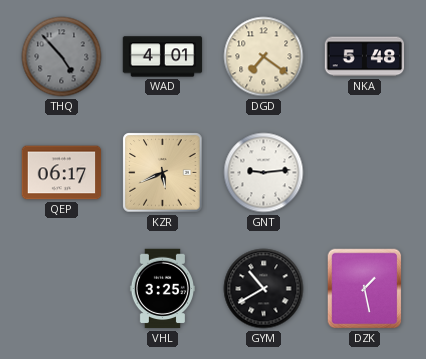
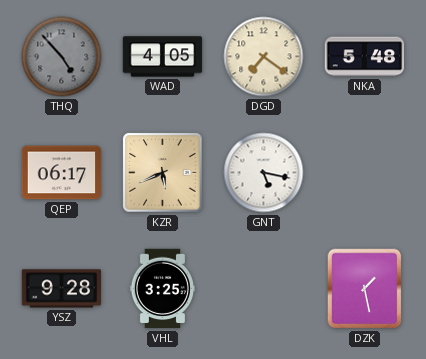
WAD: 4:01 -> 4:05
GNT: 9:14 -> 5:17
YSZ: none -> 9:28
GYM: 10:40 -> none
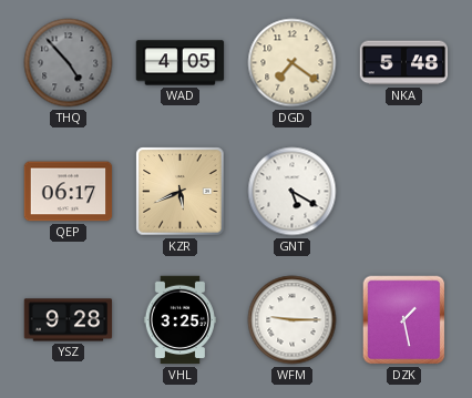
GNT: 5:17 -> 5:20
WFM: none -> 9:15
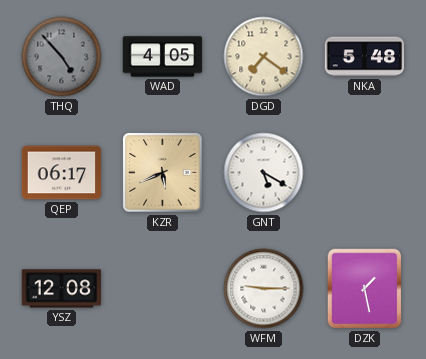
YSZ: 9:28 -> 12:08
VHL: 3:25 -> none
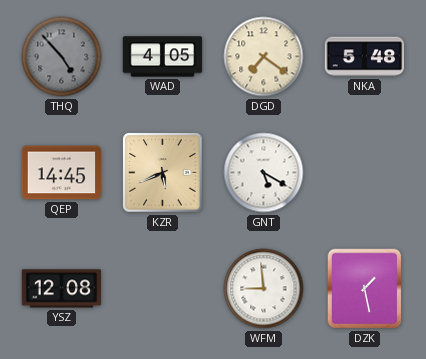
QEP: 06:17 -> 14:45
WFM: 9:15 -> 8:59
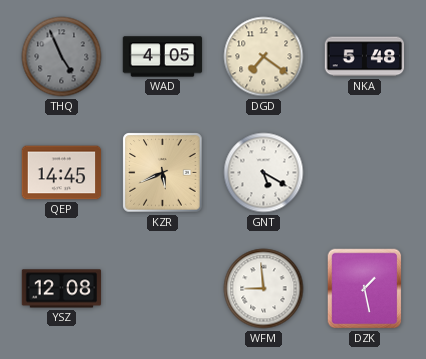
THQ: 4:53 -> 4:56
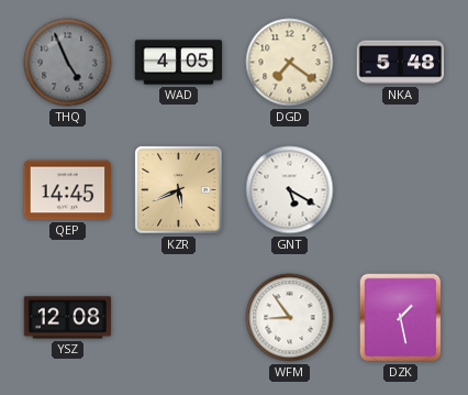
WFM: 8:59 -> 8:54
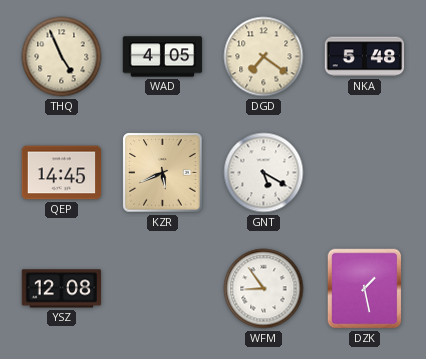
THQ dial: grey -> cream
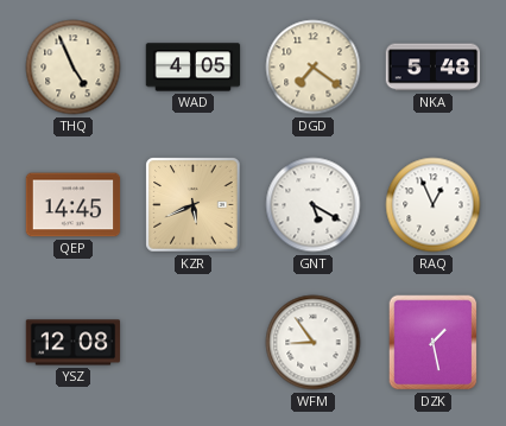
RAQ: none -> 12:56
